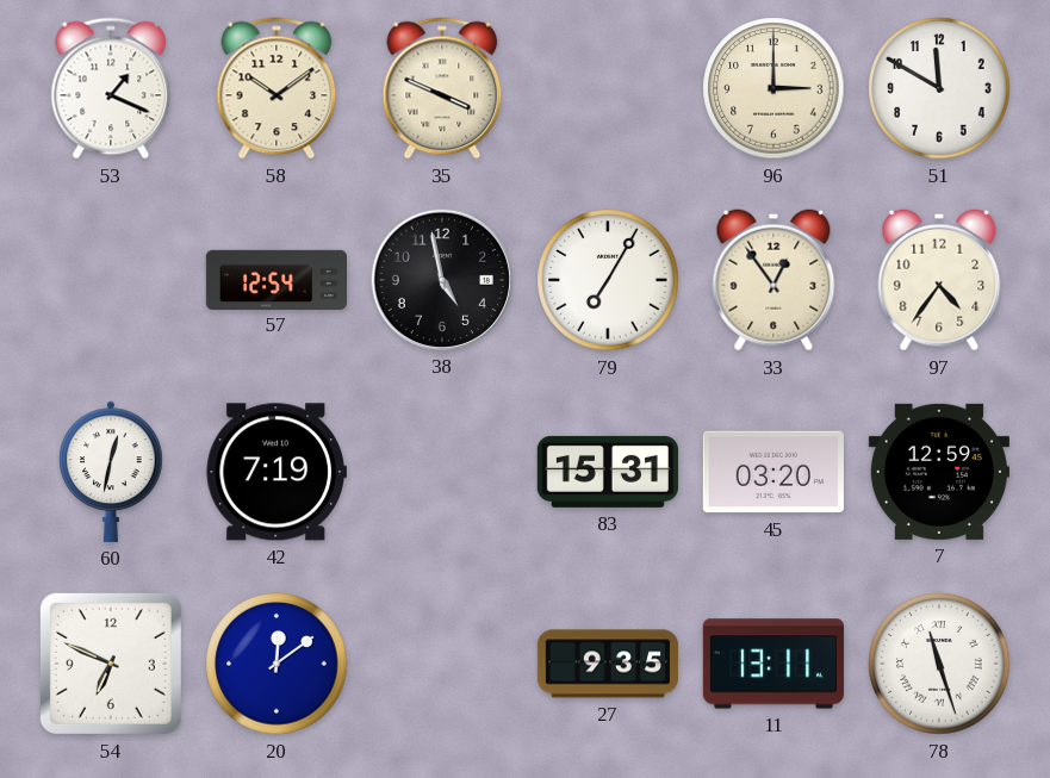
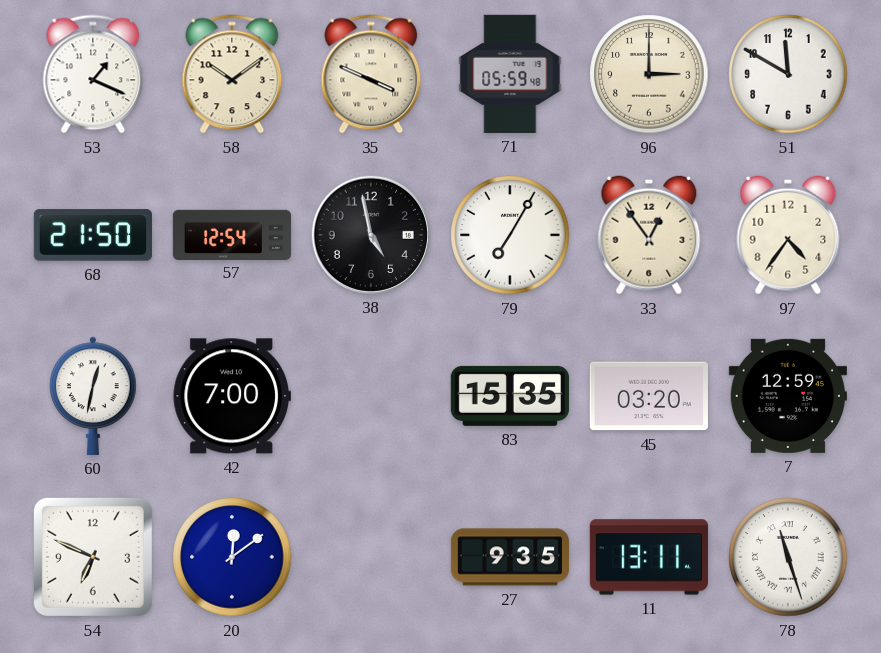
71: none -> 05:59
68: none -> 21:50
42: 7:19 -> 7:00
83: 15:31 -> 15:35
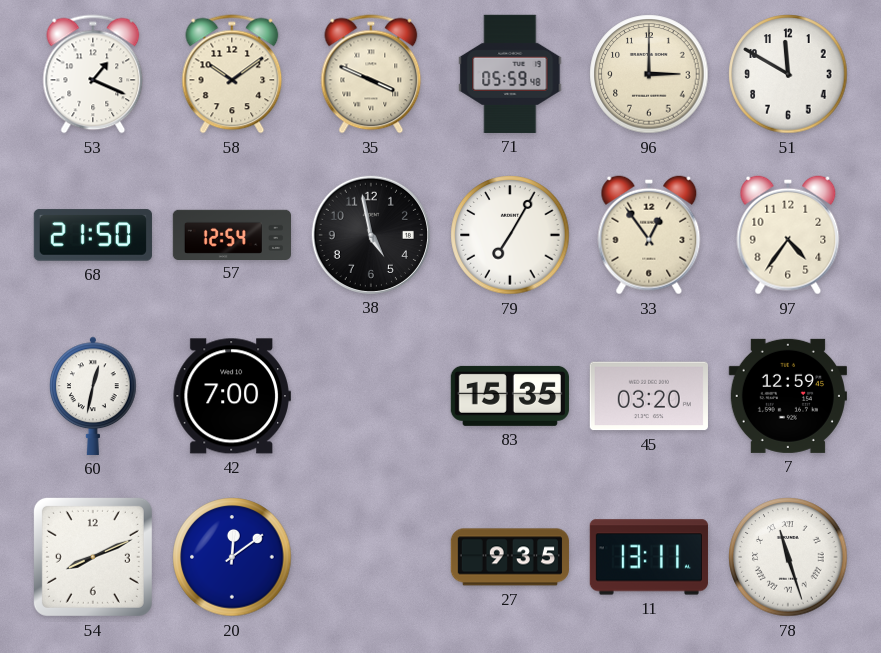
54: 6:49 -> 8:11
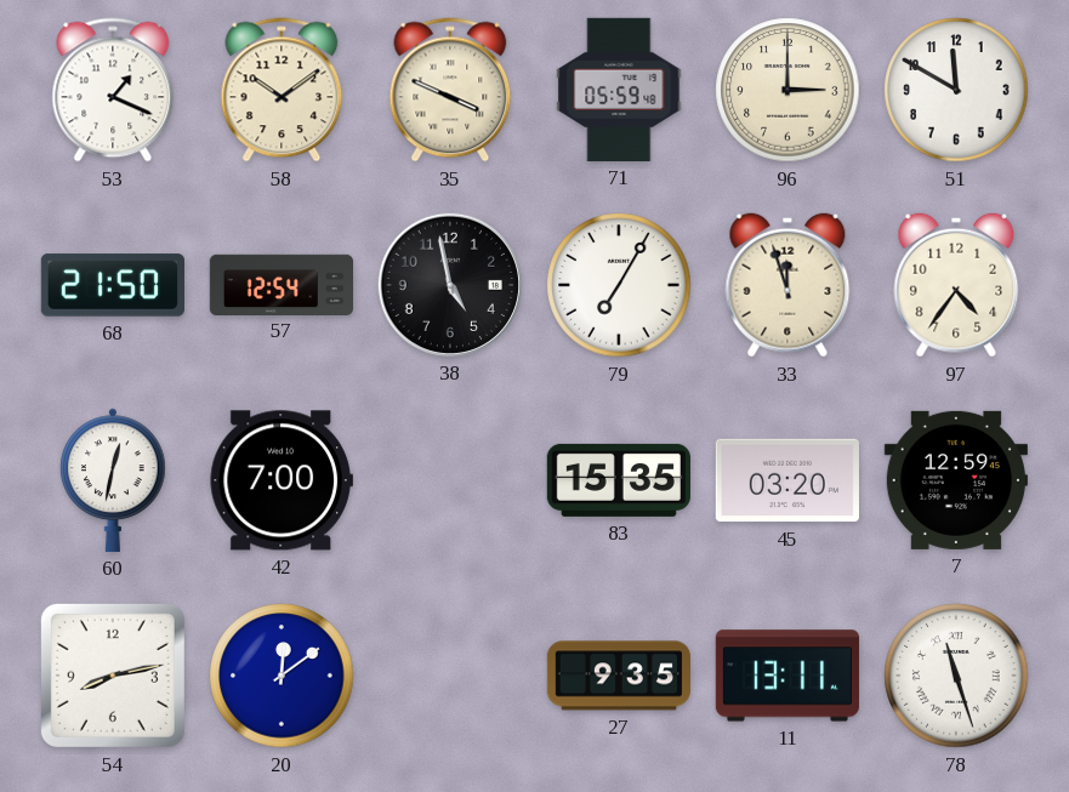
33: 12:54 -> 11:57
54: 8:11 -> 8:13
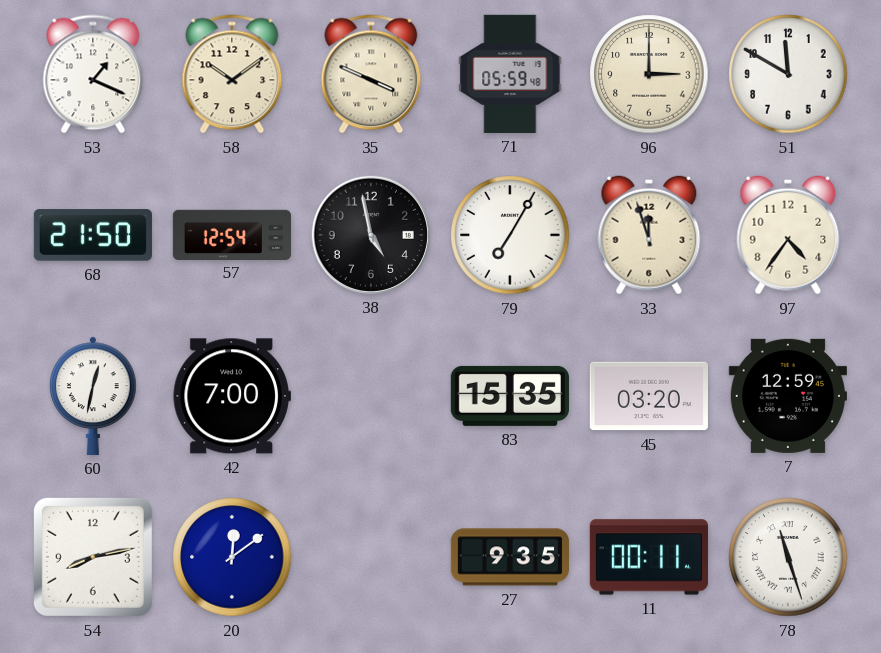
11: 13:11 -> 00:11
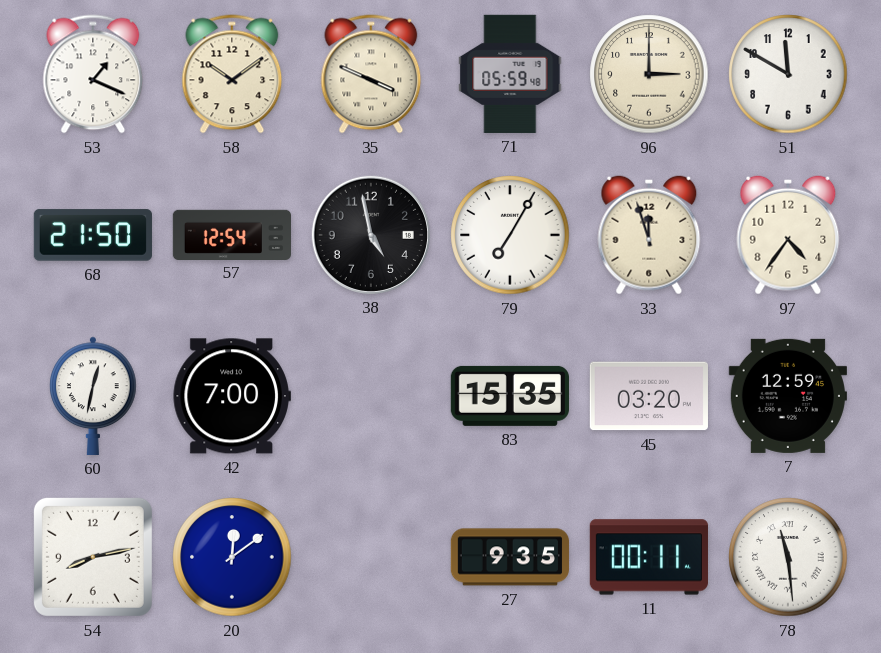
78: 11:27 -> 11:29
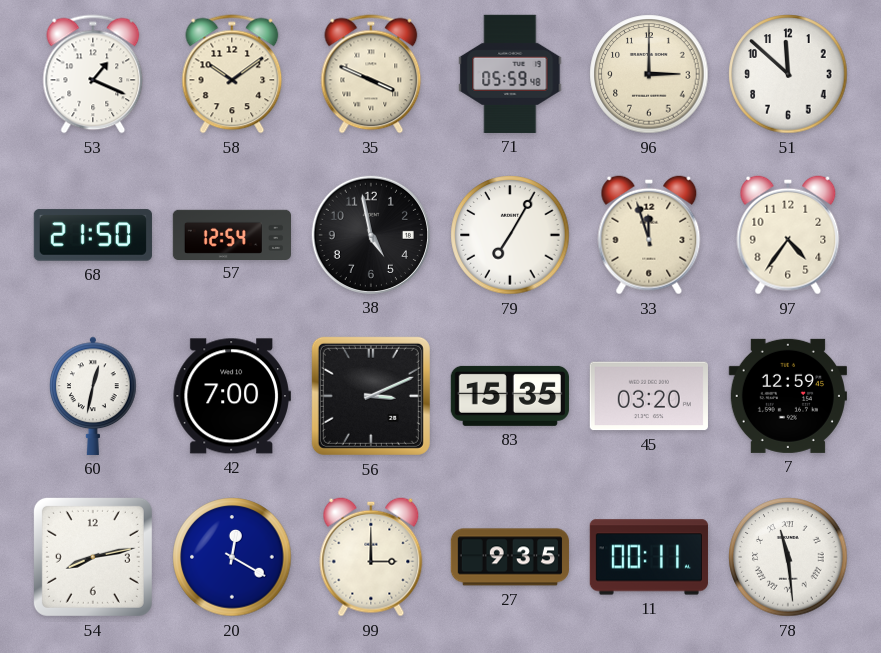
51: 11:50 -> 11:52
56: none -> 3:11
20: 12:09 -> 12:20
99: none -> 3:00
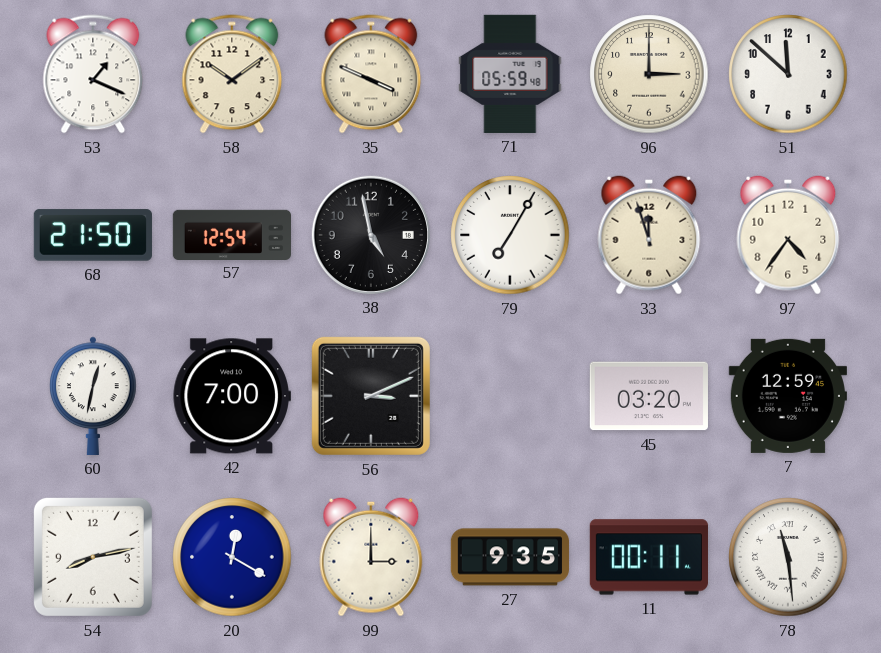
83: 15:35 -> none
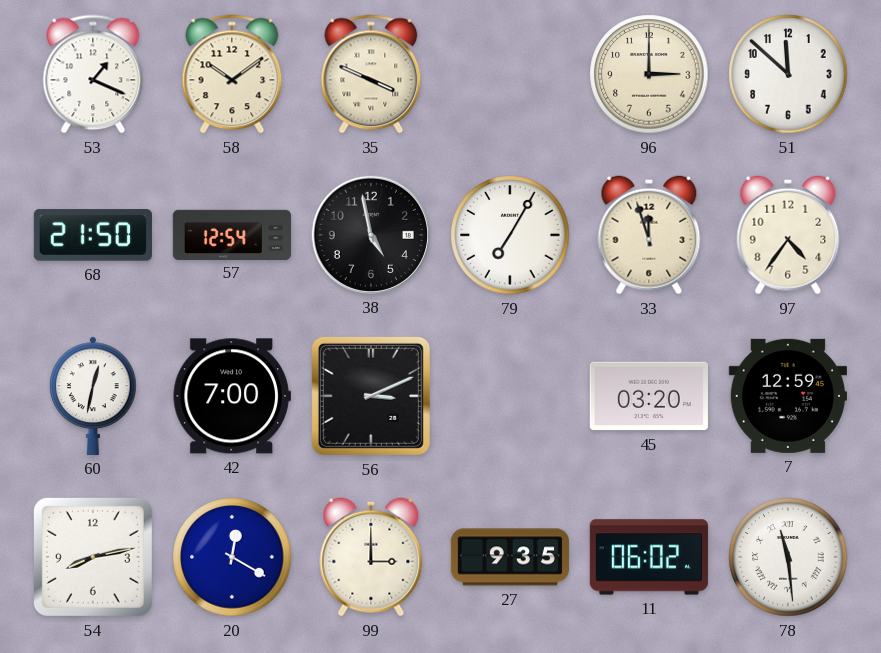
71: 05:59 -> none
11: 00:11 -> 06:02
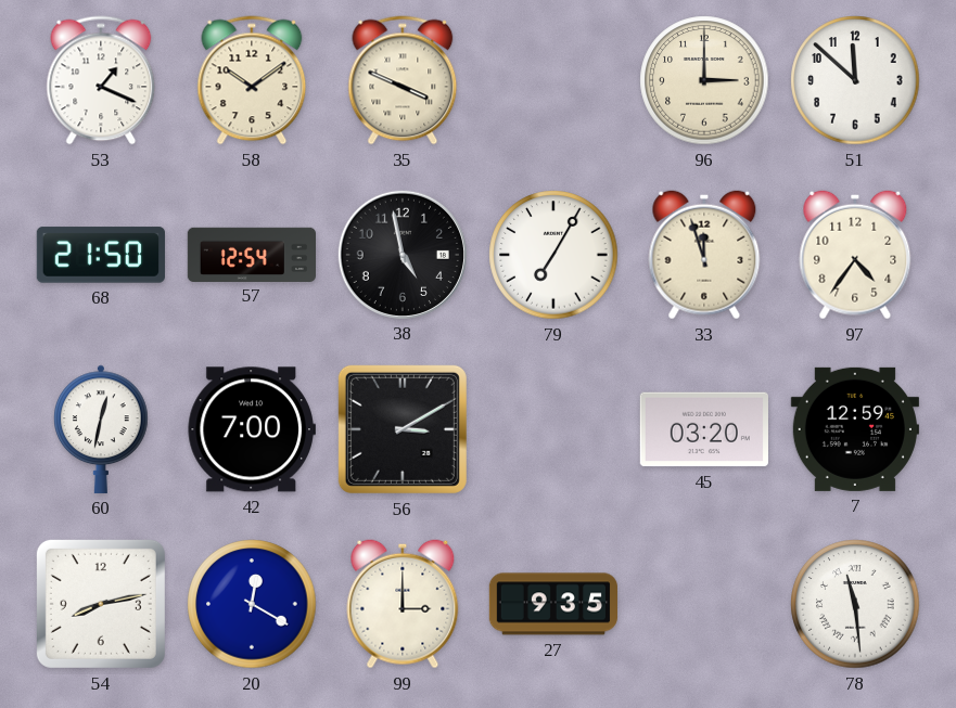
56: 3:11 -> 3:10
11: 06:02 -> none
